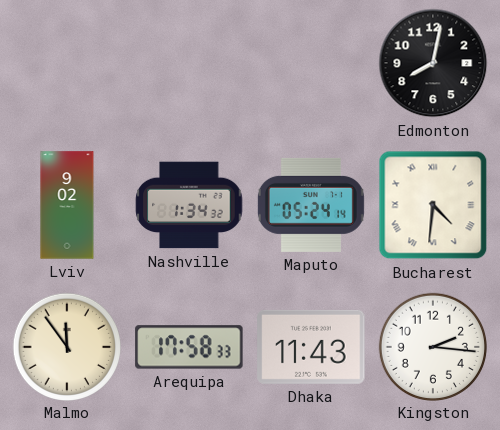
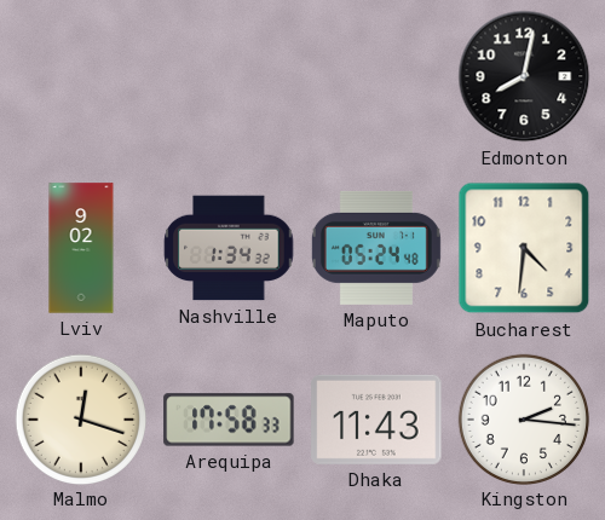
Maputo: 05:24:14 -> 05:24:48
Bucharest numerals: Roman -> Arabic
Malmo: 11:54 -> 12:18
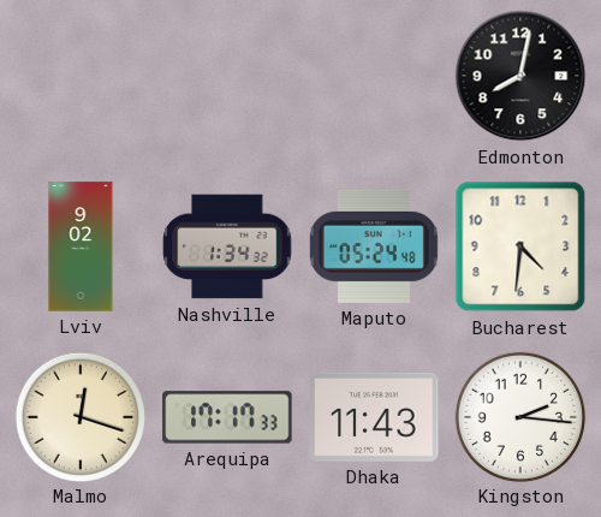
Arequipa: 17:58 -> 17:17
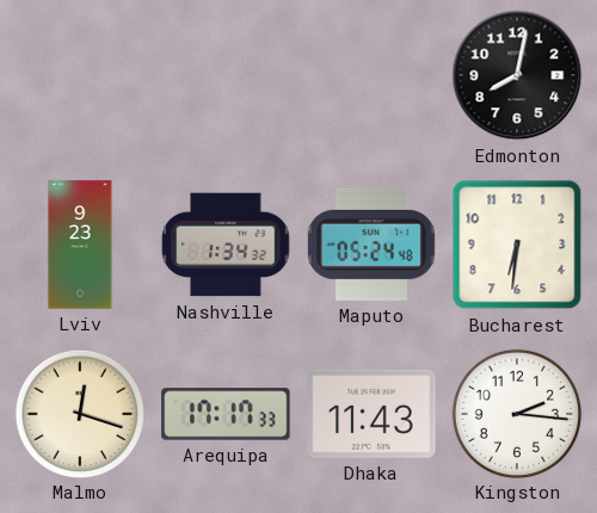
Lviv: 9:02 -> 9:23
Bucharest: 4:31 -> 6:31
